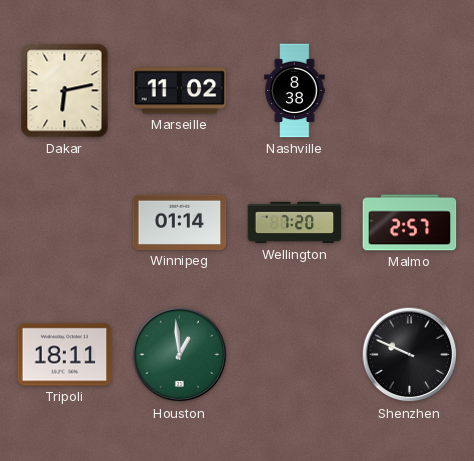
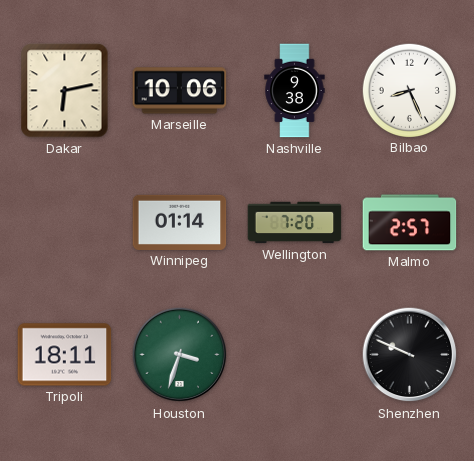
Marseille: 11:02 -> 10:06
Nashville: 8:38 -> 9:38
Bilbao: none -> 8:26
Houston: 12:59 -> 3:33
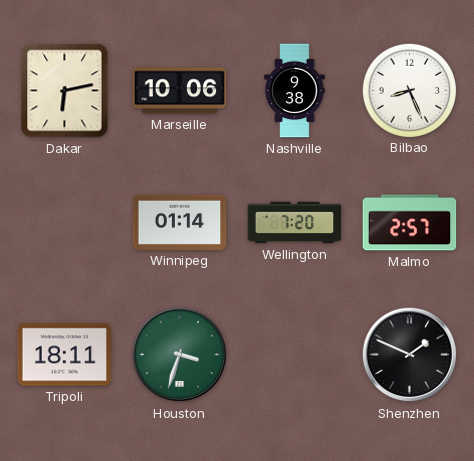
Shenzhen: 9:49 -> 1:49
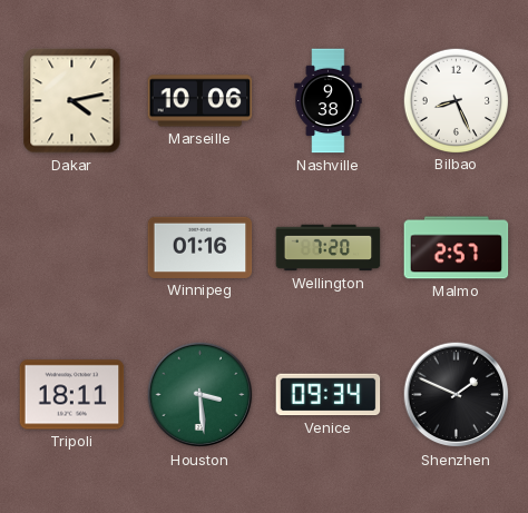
Dakar: 6:13 -> 4:13
Winnipeg: 01:14 -> 01:16
Houston: 3:33 -> 3:29
Venice: none -> 09:34
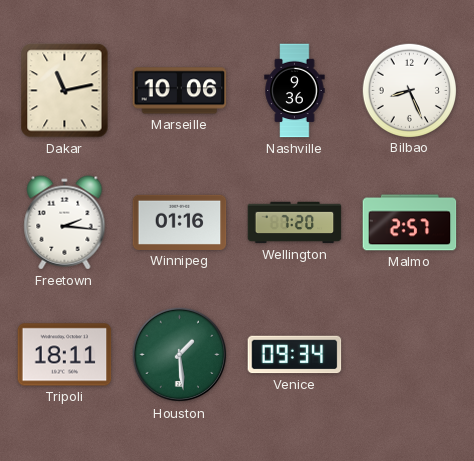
Dakar: 4:13 -> 11:13
Nashville: 9:38 -> 9:36
Freetown: none -> 2:16
Houston: 3:29 -> 1:29
Shenzhen: 1:49 -> none
